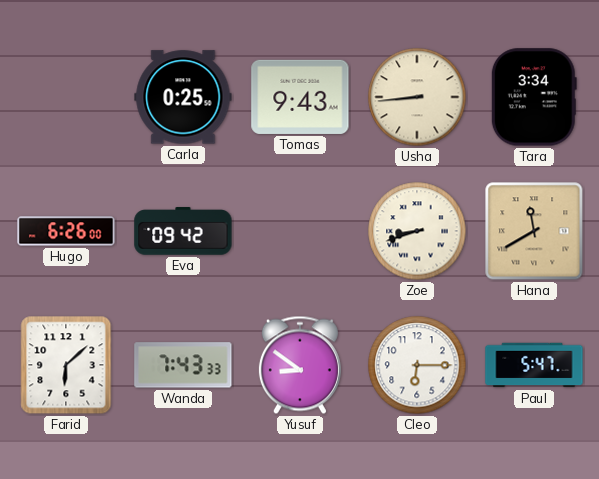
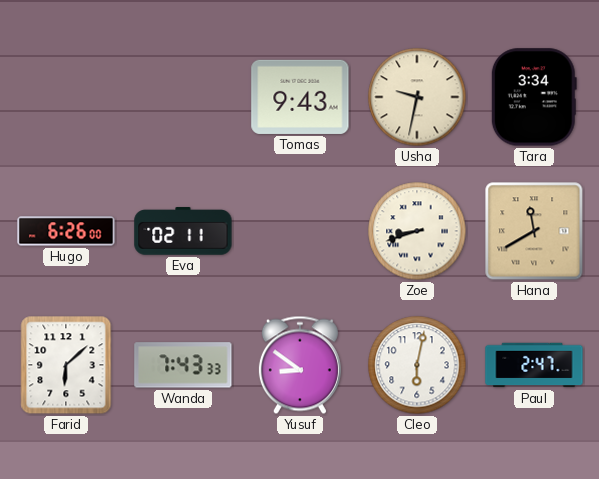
Carla: 0:25 -> none
Usha: 8:44 -> 9:32
Eva: 09:42 -> 02:11
Cleo: 6:15 -> 6:02
Paul: 5:47 -> 2:47
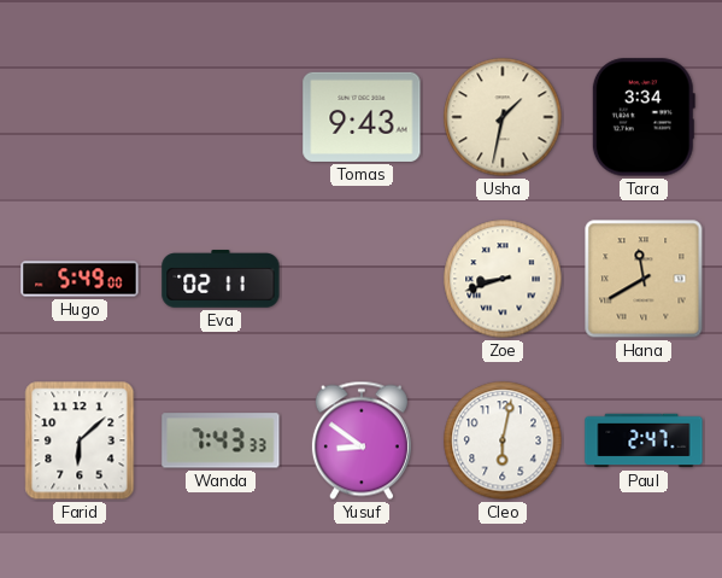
Usha: 9:32 -> 1:32
Hugo: 6:26 -> 5:49
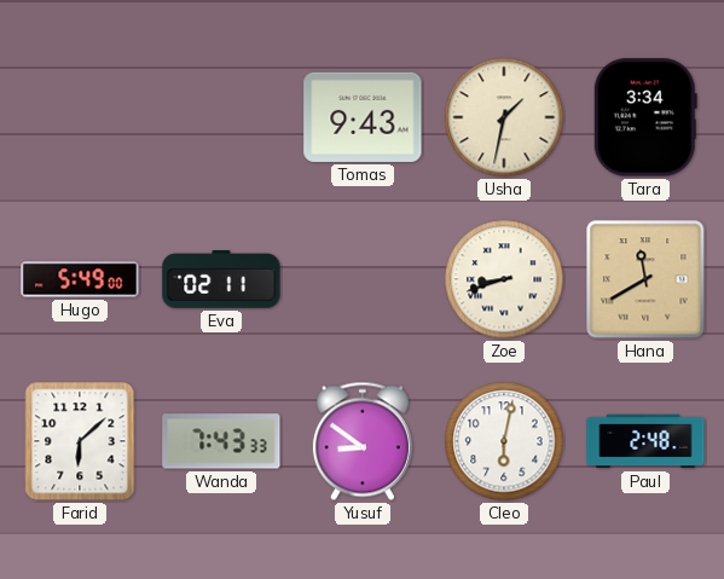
Paul: 2:47 -> 2:48
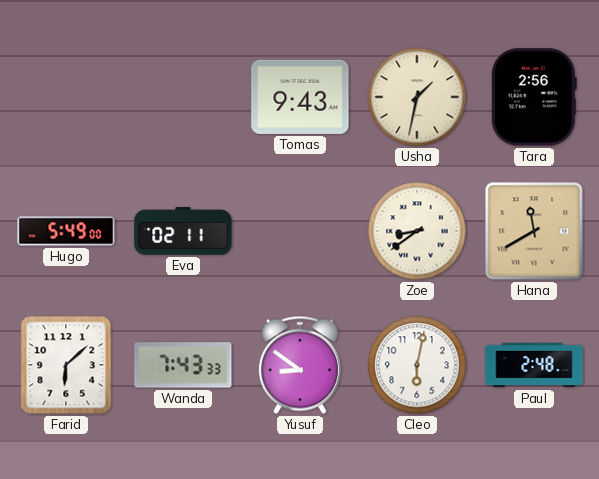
Tara: 3:34 -> 2:56
Zoe: 8:42 -> 8:39
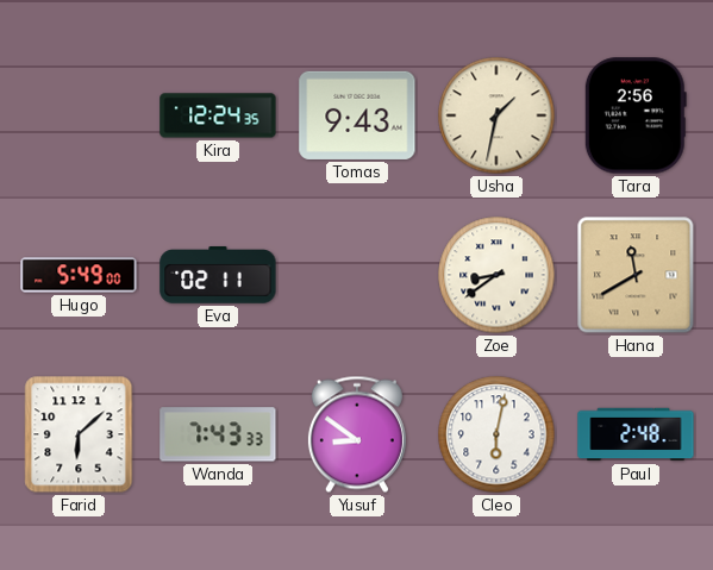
Kira: none -> 12:24
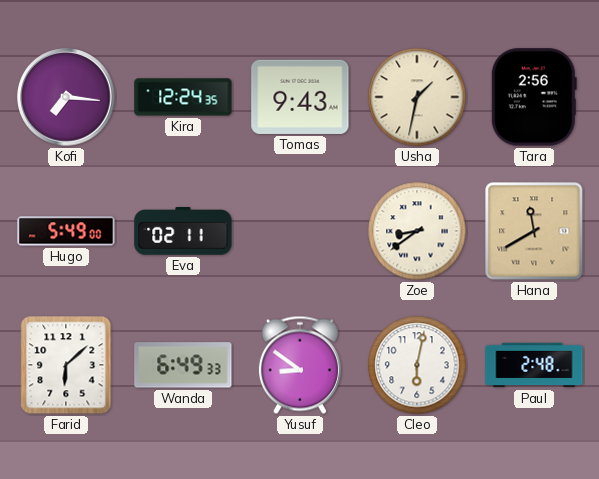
Kofi: none -> 7:16
Wanda: 7:43 -> 6:49
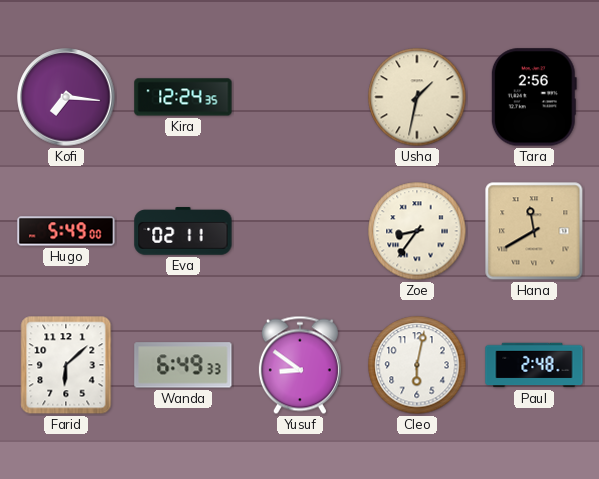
Tomas: 9:43 -> none
Zoe: 8:39 -> 8:36
